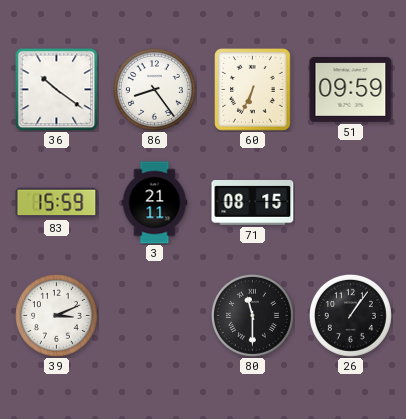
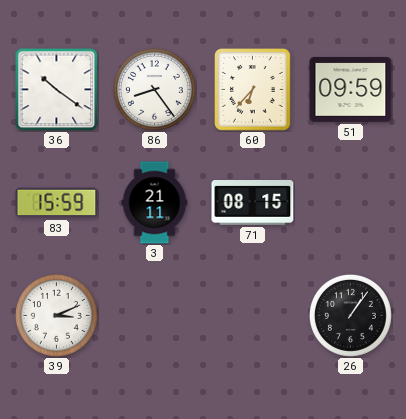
60: 6:34 -> 6:37
80: 11:30 -> none
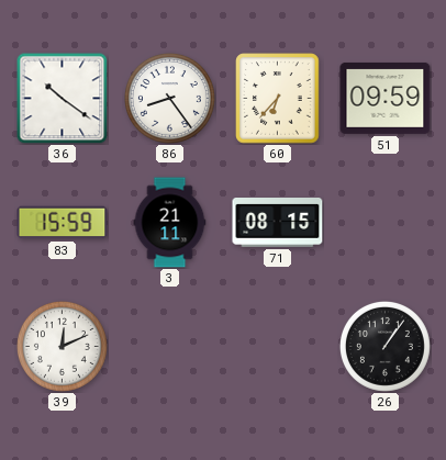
39: 3:11 -> 12:11
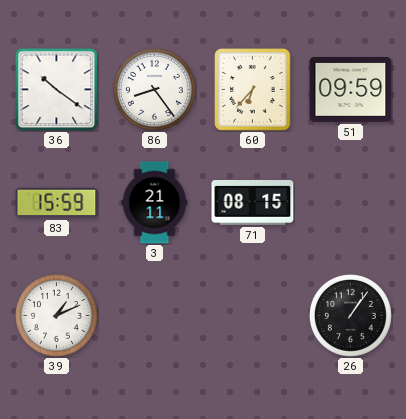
39: 12:11 -> 1:11
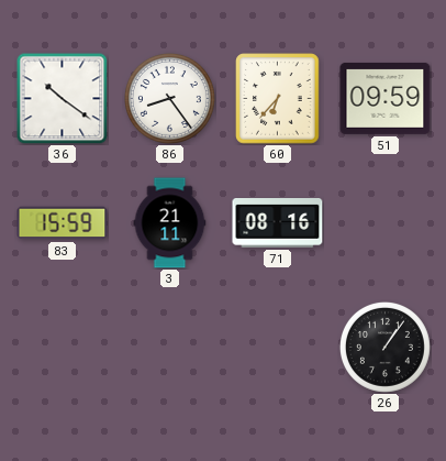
71: 08:15 -> 08:16
39: 1:11 -> none
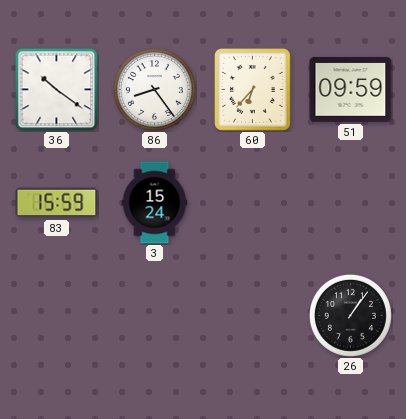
3: 21:11 -> 15:24
71: 08:16 -> none
